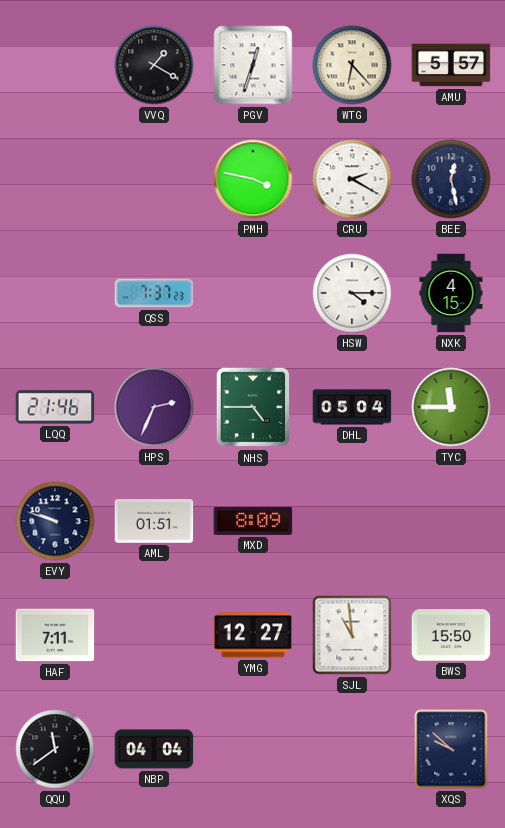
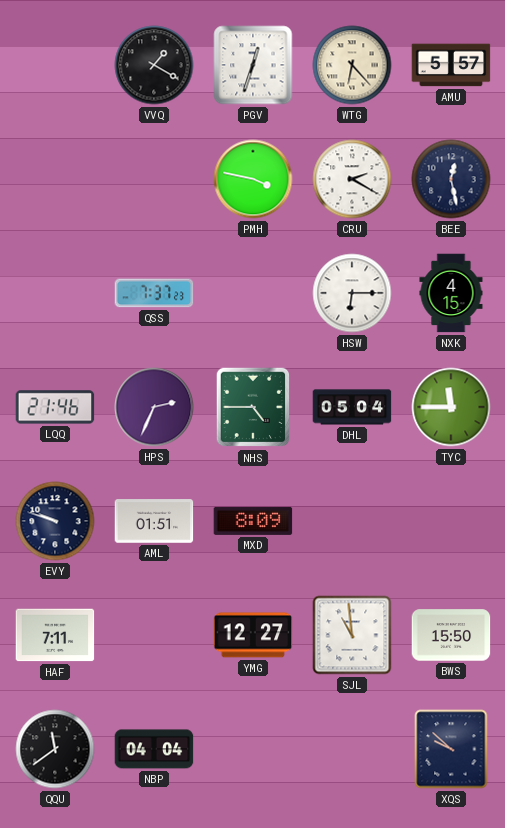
HSW: 4:15 -> 6:15
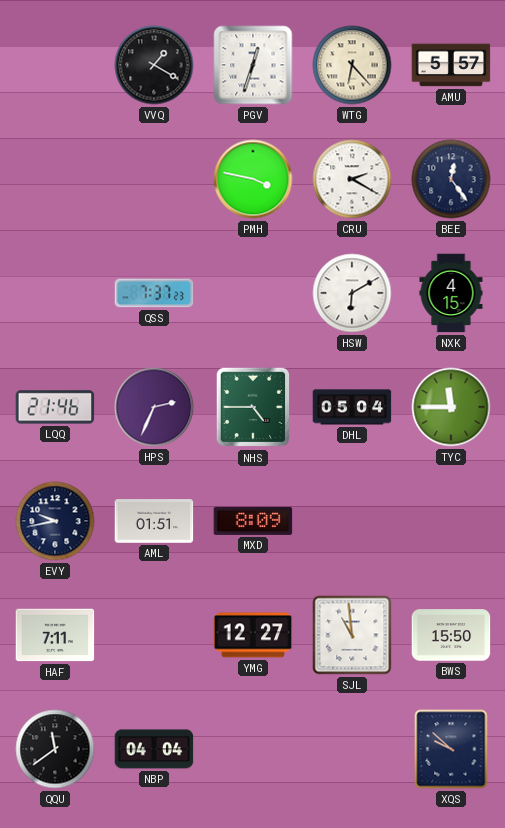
BEE: 12:28 -> 12:24
HSW: 6:15 -> 6:10
EVY: 9:48 -> 9:43
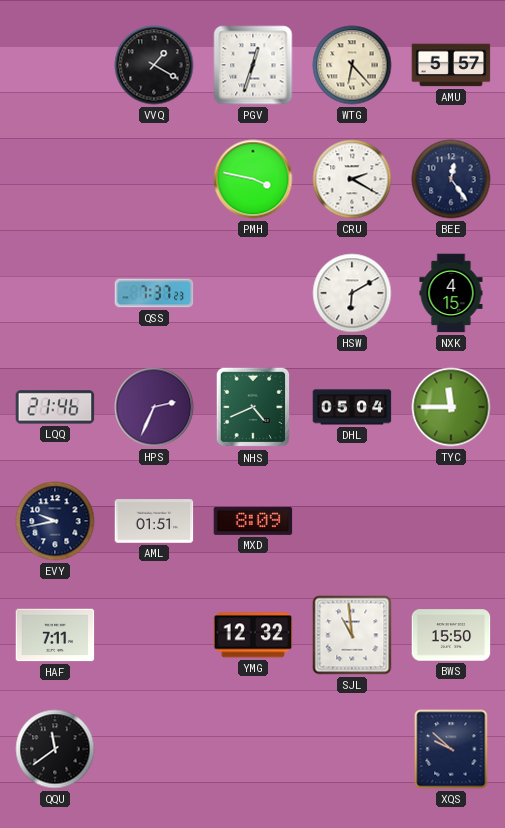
NHS: 4:45 -> 4:41
YMG: 12:27 -> 12:32
NBP: 04:04 -> none
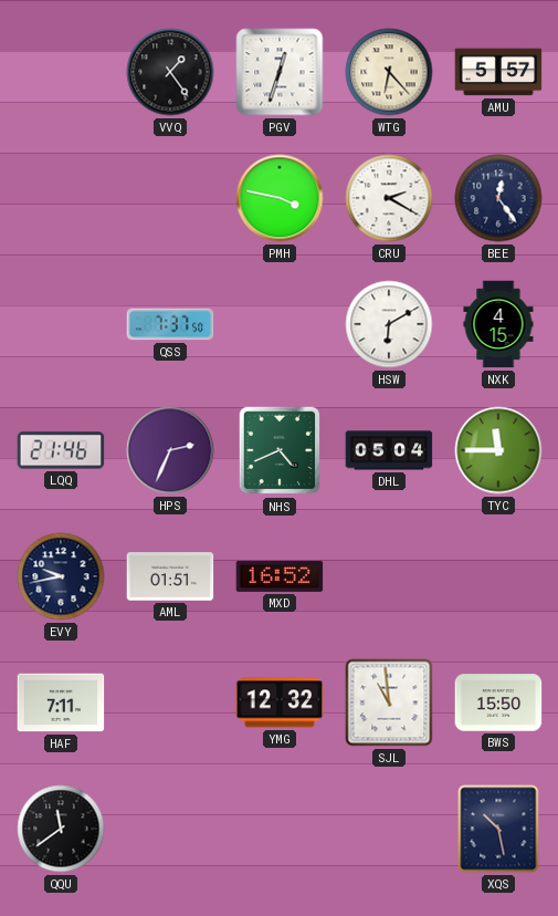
VVQ: 1:20 -> 1:24
QSS: 7:37:23 -> 7:37:50
MXD: 8:09 -> 16:52
XQS: 9:52 -> 10:28
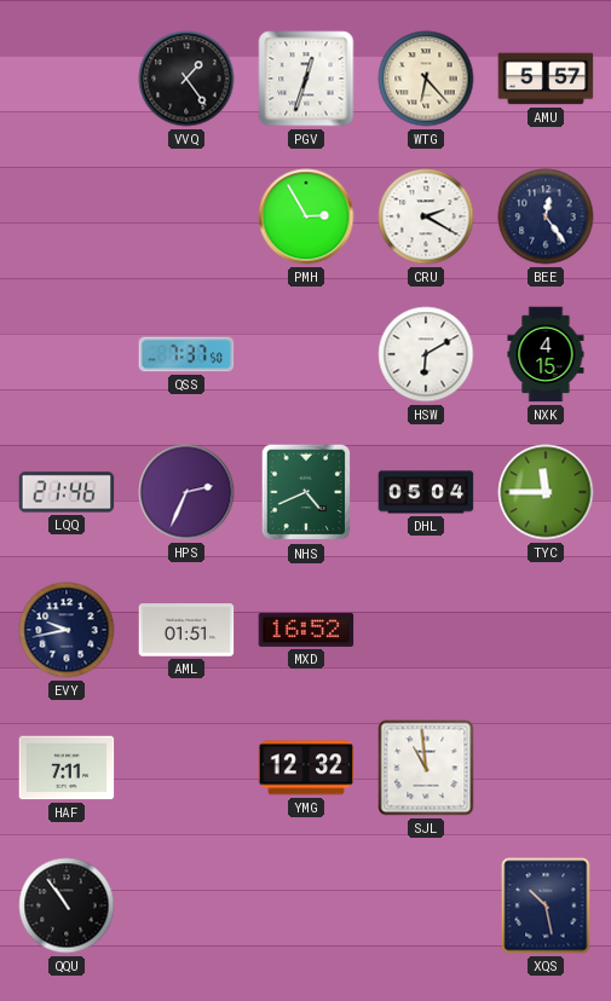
PMH: 3:47 -> 2:55
BWS: 15:50 -> none
QQU: 11:39 -> 10:54
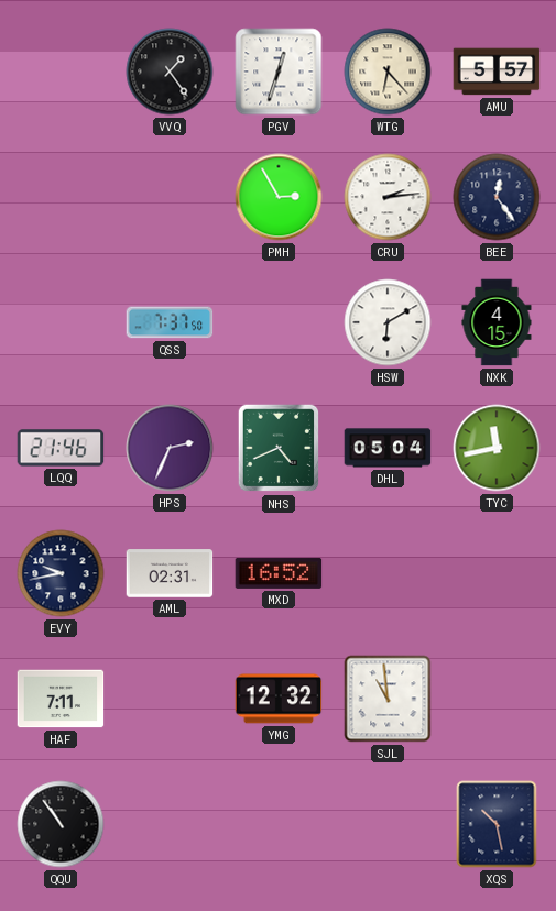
CRU: 2:20 -> 2:14
TYC: 11:45 -> 11:43
AML: 01:51 -> 02:31
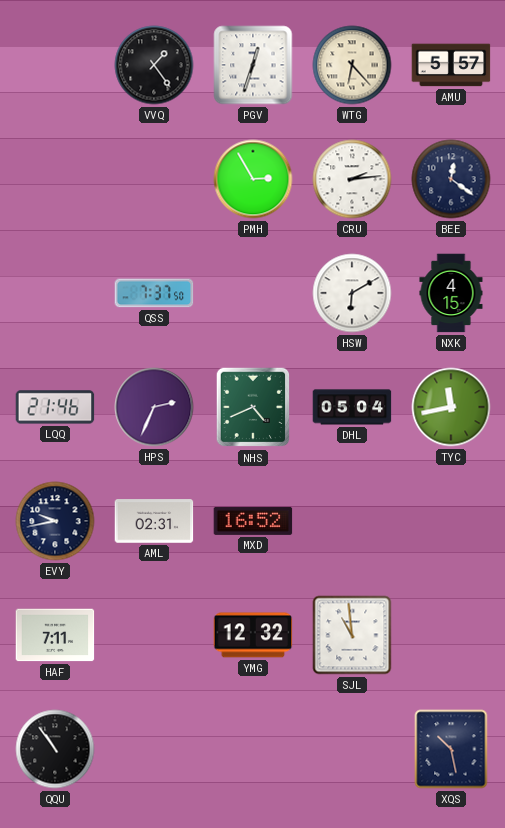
BEE: 12:24 -> 12:21
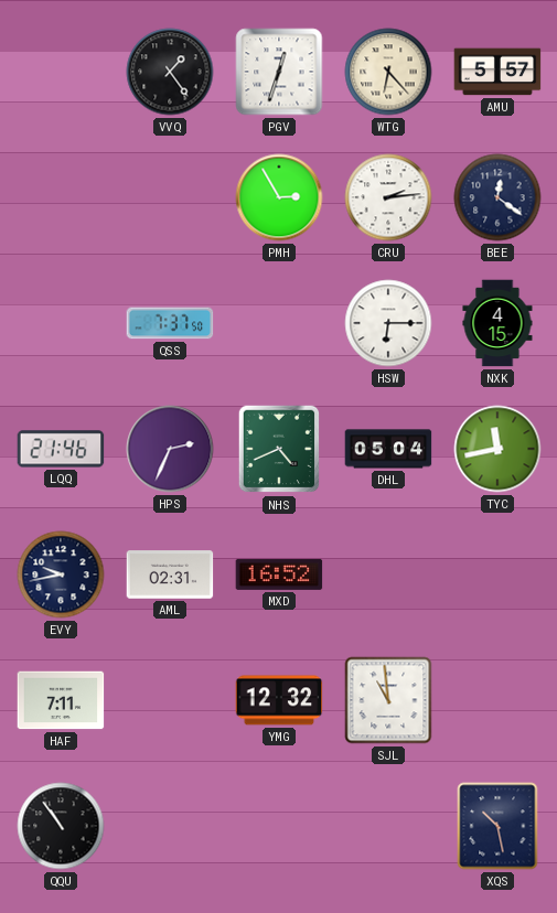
HSW: 6:10 -> 6:15
